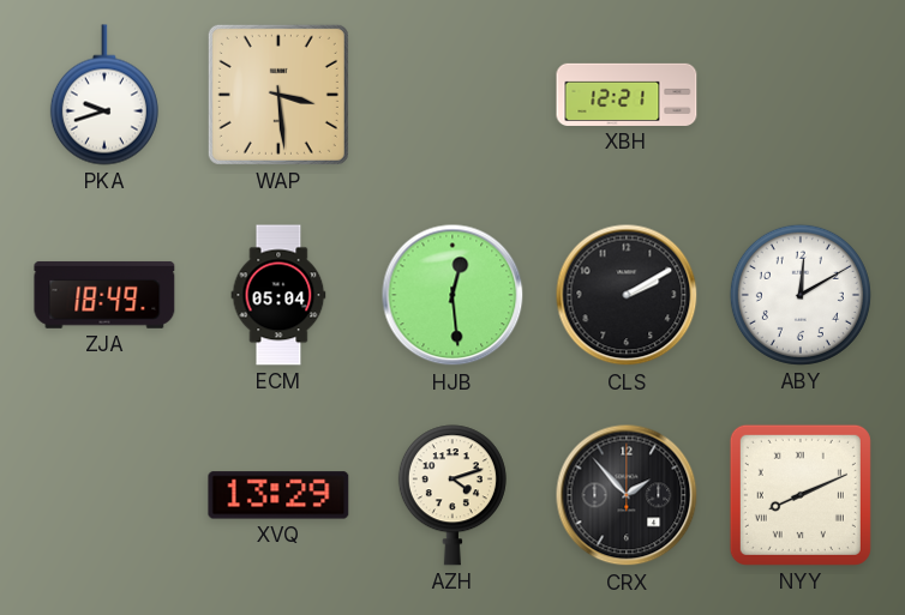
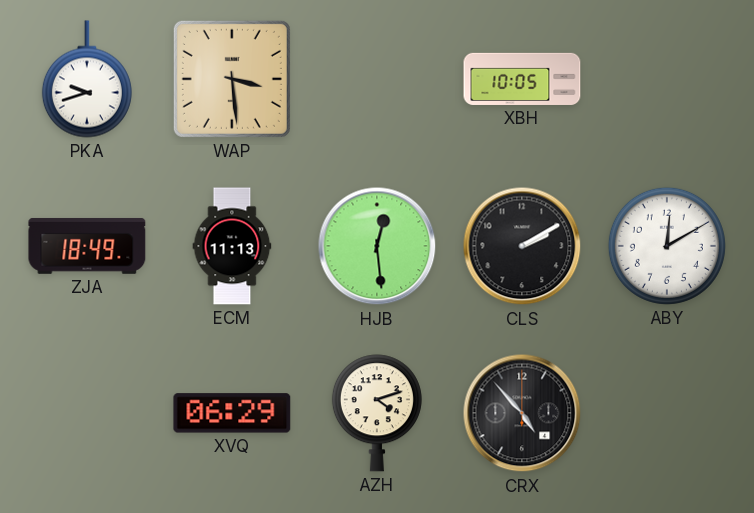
XBH: 12:21 -> 10:05
ECM: 05:04 -> 11:13
XVQ: 13:29 -> 06:29
CRX: 1:53 -> 4:53
NYY: 8:11 -> none
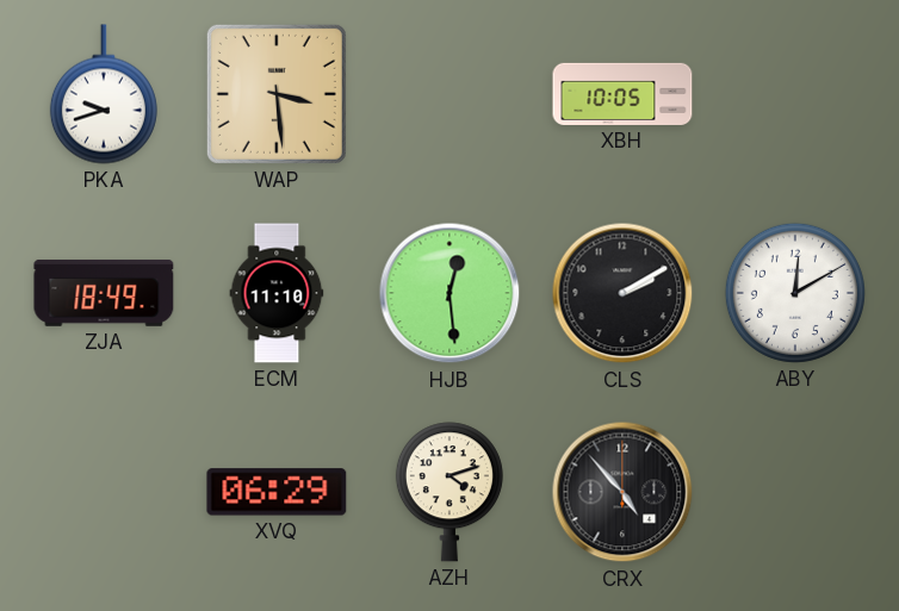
ECM: 11:13 -> 11:10
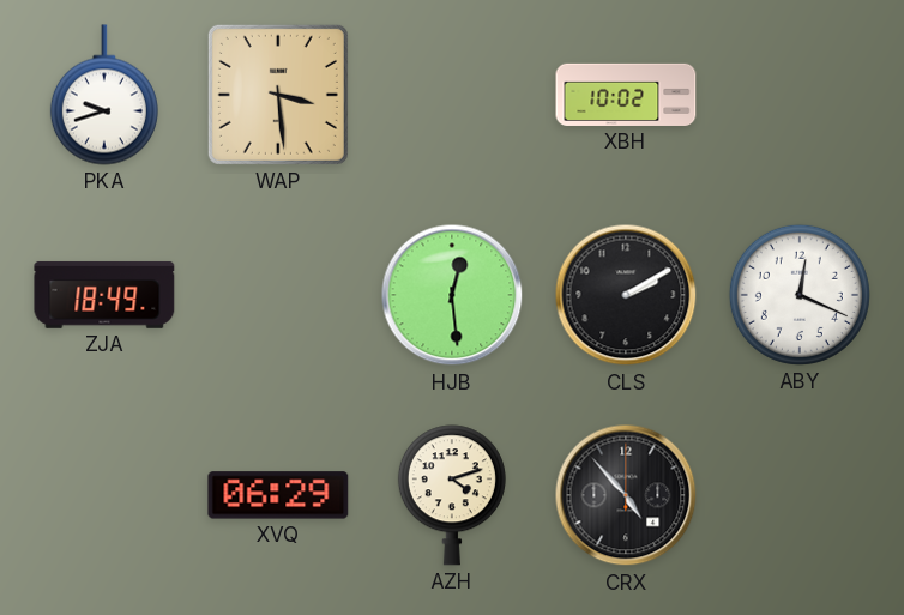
XBH: 10:05 -> 10:02
ECM: 11:10 -> none
ABY: 12:10 -> 12:19
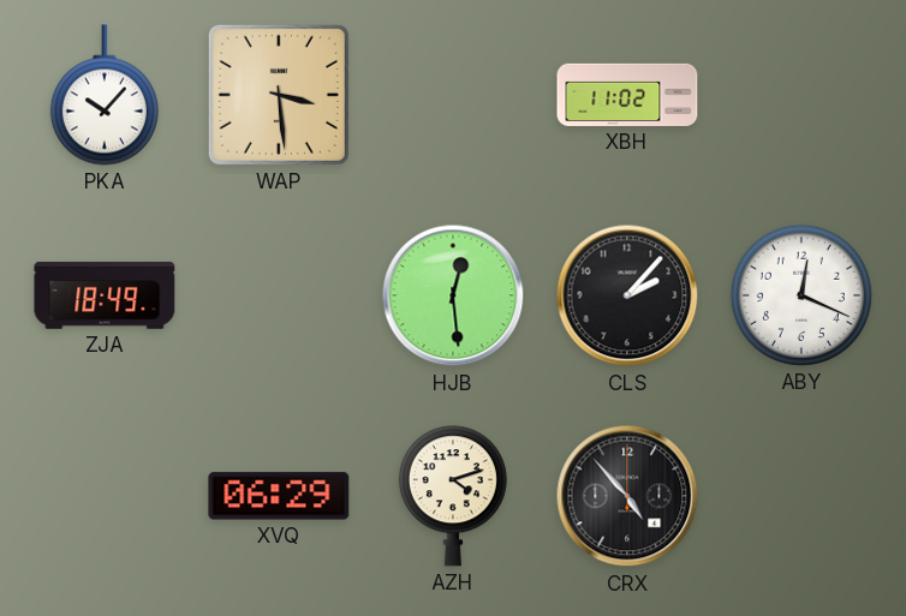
PKA: 9:42 -> 10:07
XBH: 10:02 -> 11:02
CLS: 2:10 -> 2:07
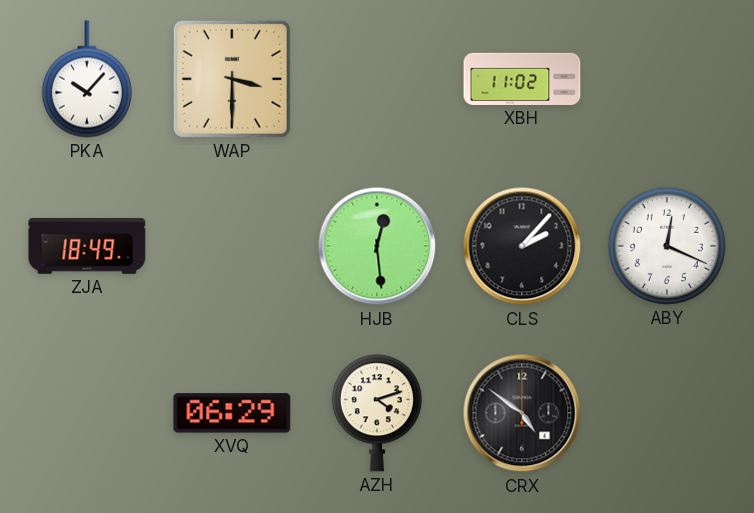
WAP: 3:29 -> 3:30
CRX: 4:53 -> 4:51
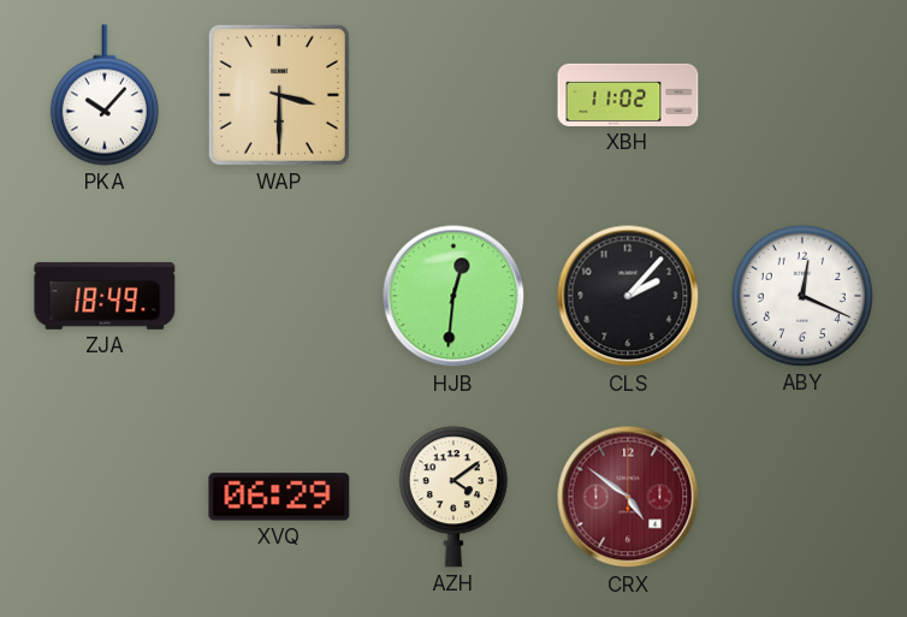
HJB: 12:29 -> 12:31
AZH: 4:12 -> 4:09
CRX dial: black -> burgundy
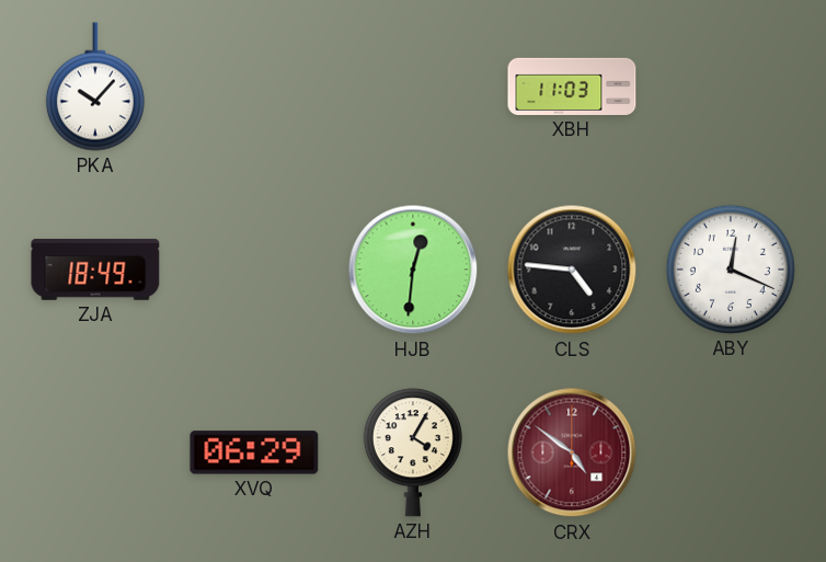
WAP: 3:30 -> none
XBH: 11:02 -> 11:03
CLS: 2:07 -> 4:46
AZH: 4:09 -> 4:05
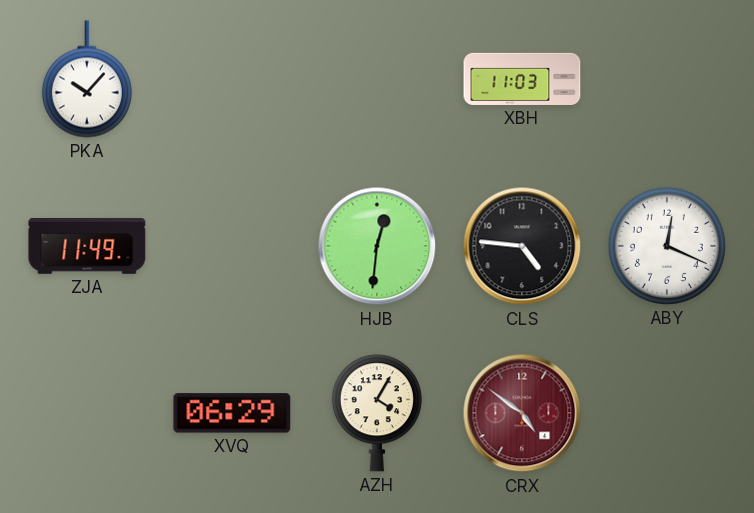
ZJA: 18:49 -> 11:49
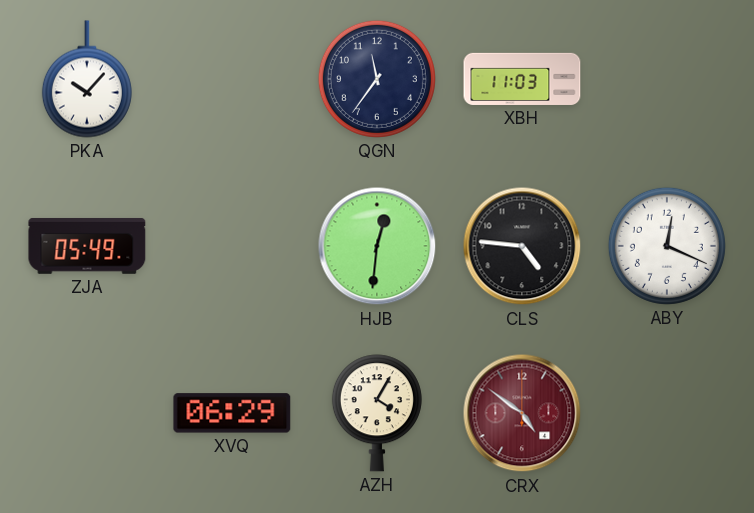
QGN: none -> 11:36
ZJA: 11:49 -> 05:49
